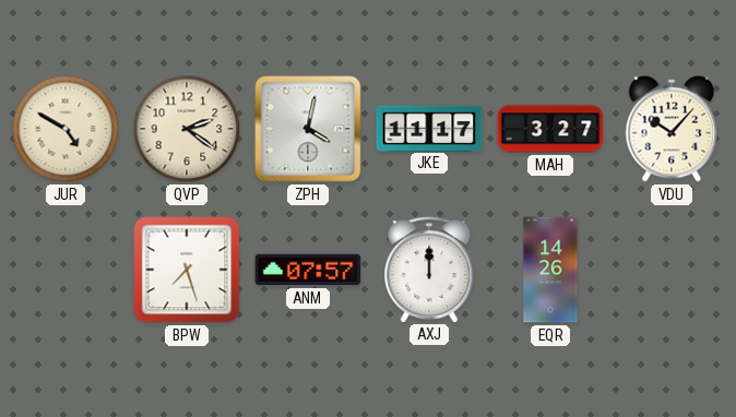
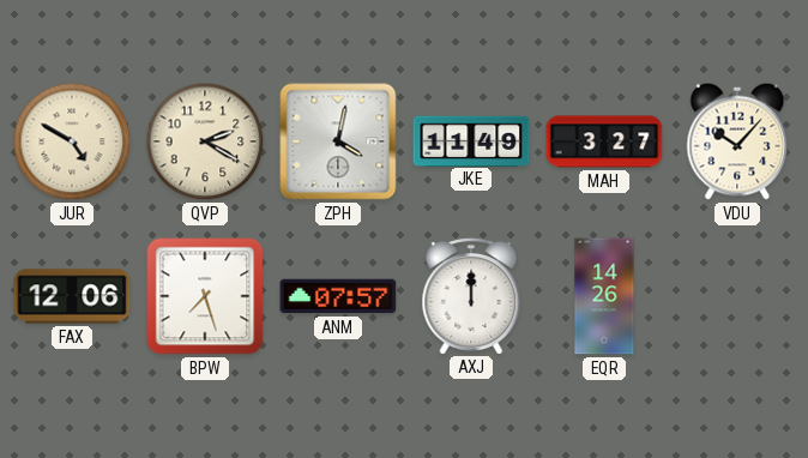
QVP: 2:21 -> 2:20
JKE: 11:17 -> 11:49
FAX: none -> 12:06
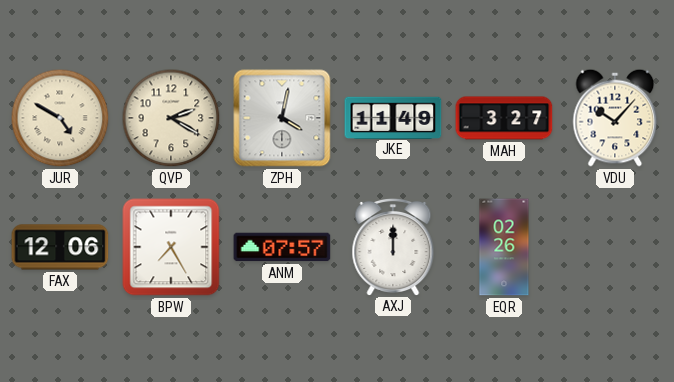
BPW: 7:27 -> 7:25
EQR: 14:26 -> 02:26
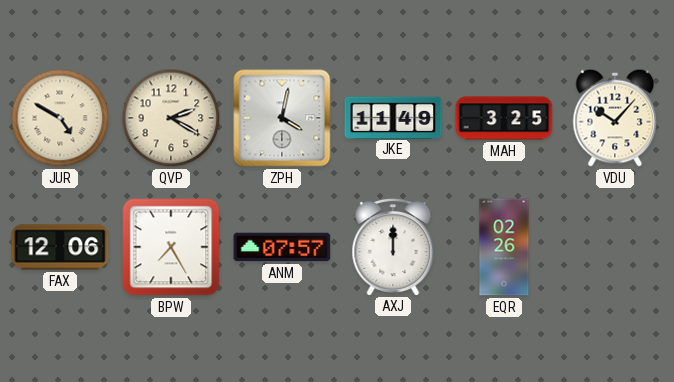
MAH: 3:27 -> 3:25
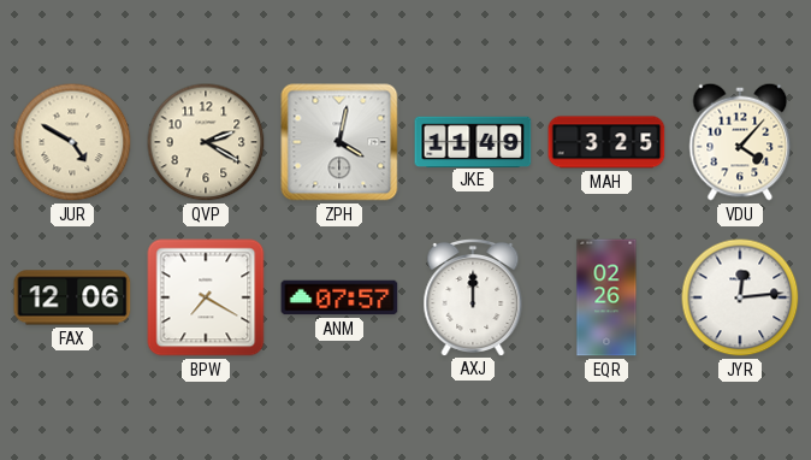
VDU: 10:07 -> 4:07
BPW: 7:25 -> 7:20
JYR: none -> 12:14
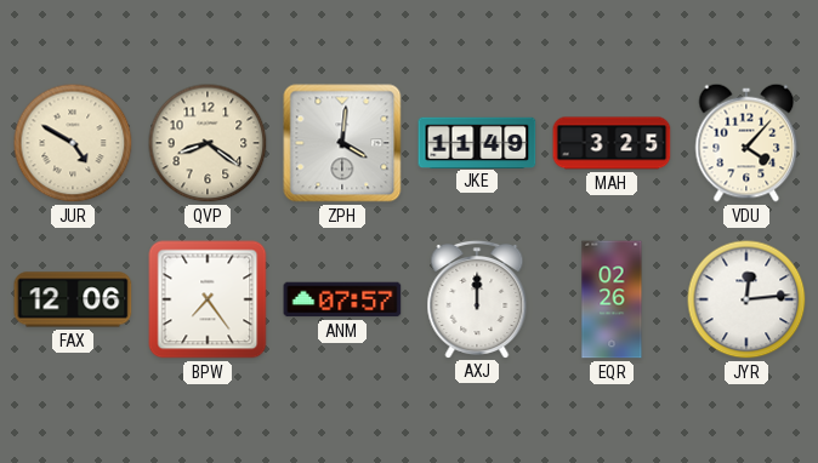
QVP: 2:20 -> 8:21
ZPH: 4:02 -> 4:01
BPW: 7:20 -> 7:24
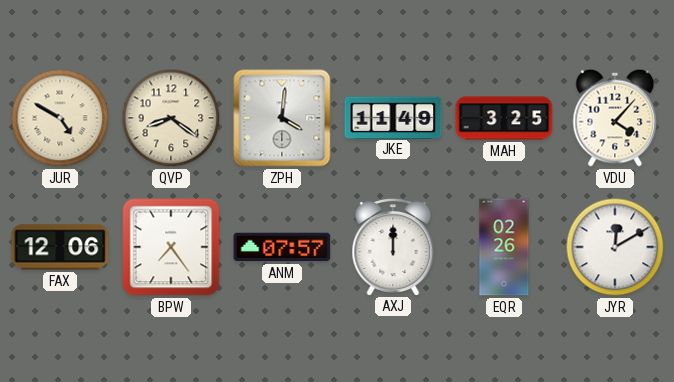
JYR: 12:14 -> 12:10
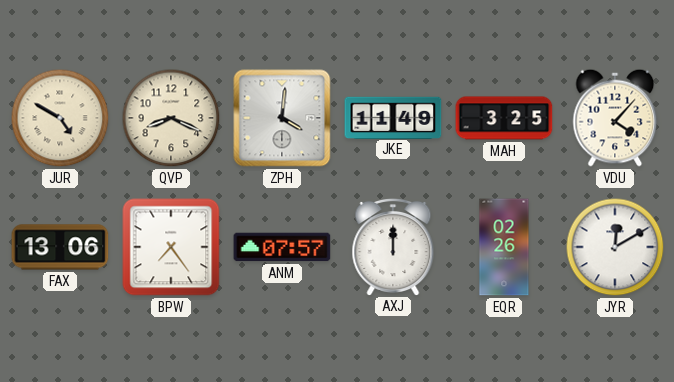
QVP: 8:21 -> 8:19
FAX: 12:06 -> 13:06
